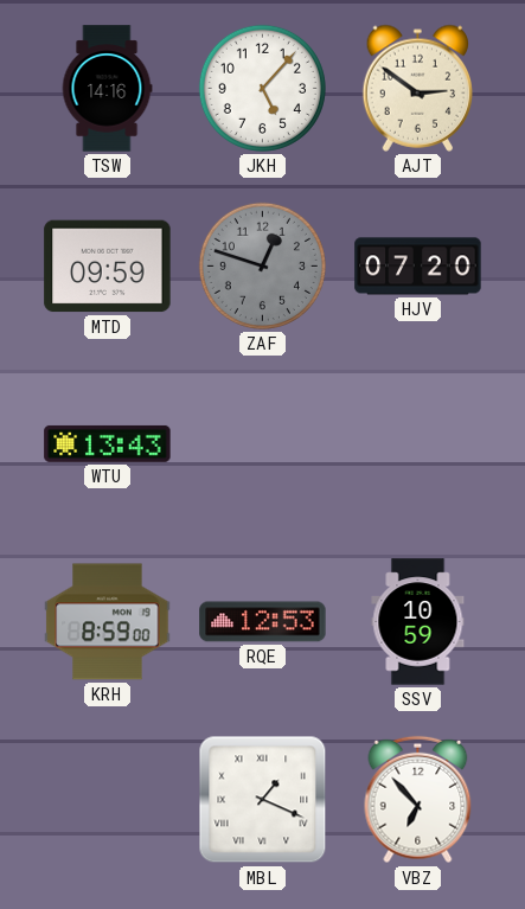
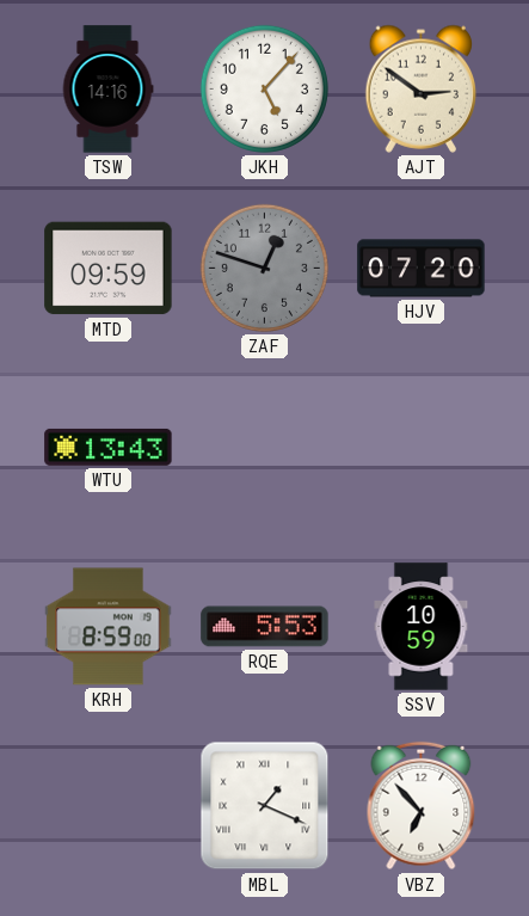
RQE: 12:53 -> 5:53
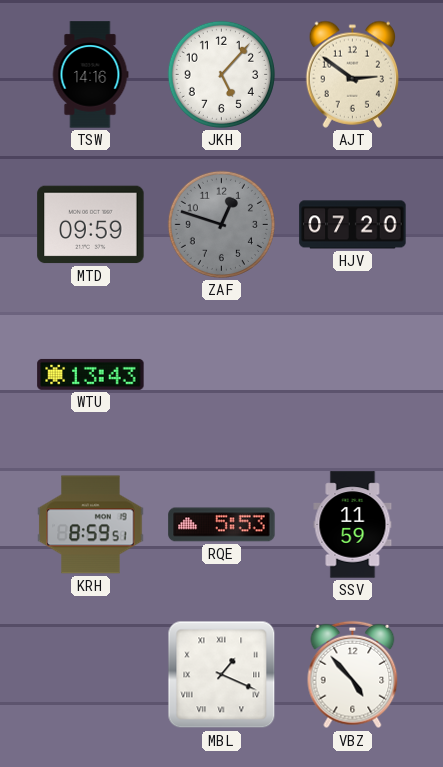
KRH: 8:59:00 -> 8:59:51
SSV: 10:59 -> 11:59
VBZ: 6:53 -> 4:53
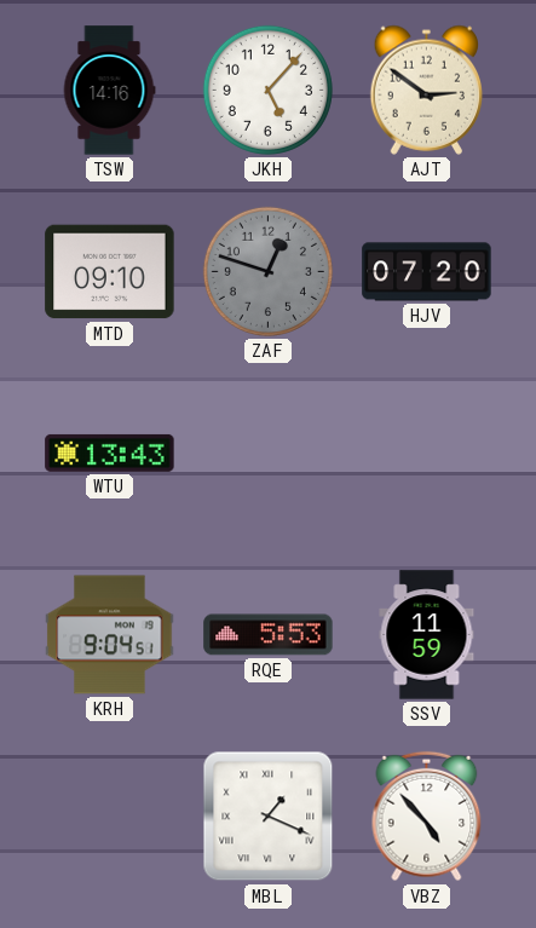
MTD: 09:59 -> 09:10
KRH: 8:59 -> 9:04
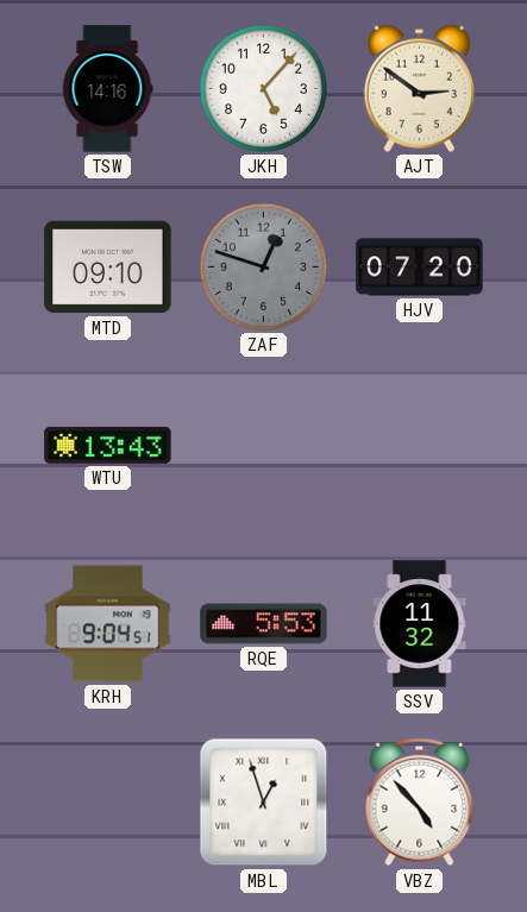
SSV: 11:59 -> 11:32
MBL: 1:19 -> 12:57
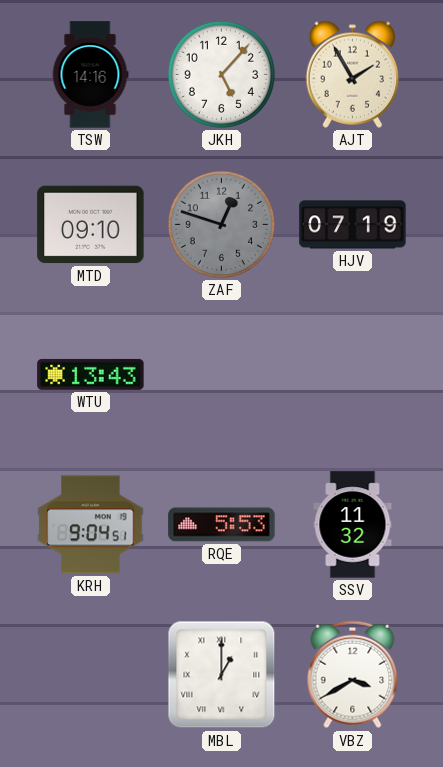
AJT: 2:51 -> 1:55
HJV: 07:20 -> 07:19
MBL: 12:57 -> 1:00
VBZ: 4:53 -> 3:40
